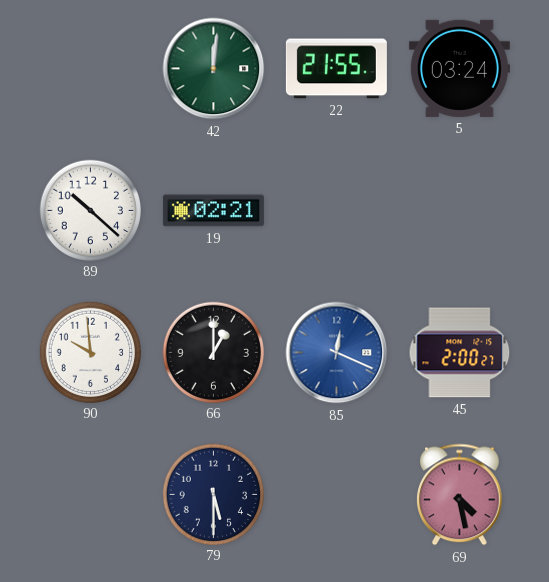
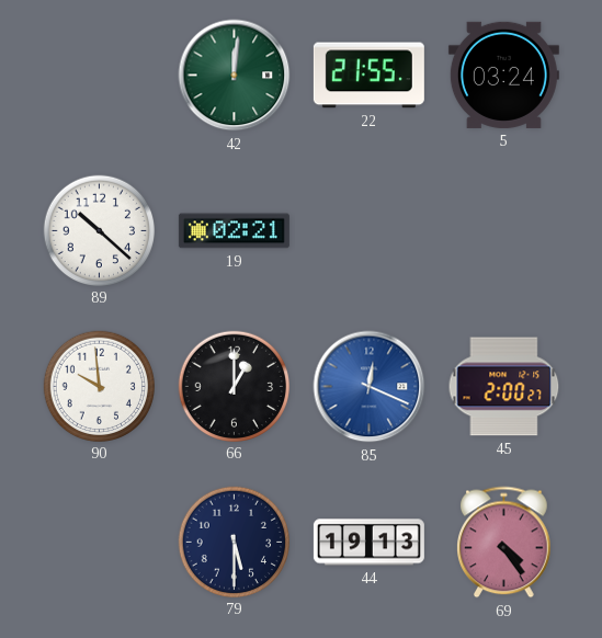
44: none -> 19:13
69: 4:28 -> 4:24
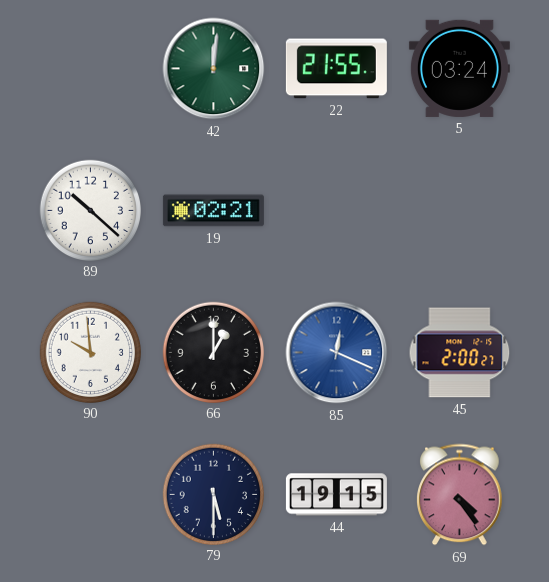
44: 19:13 -> 19:15
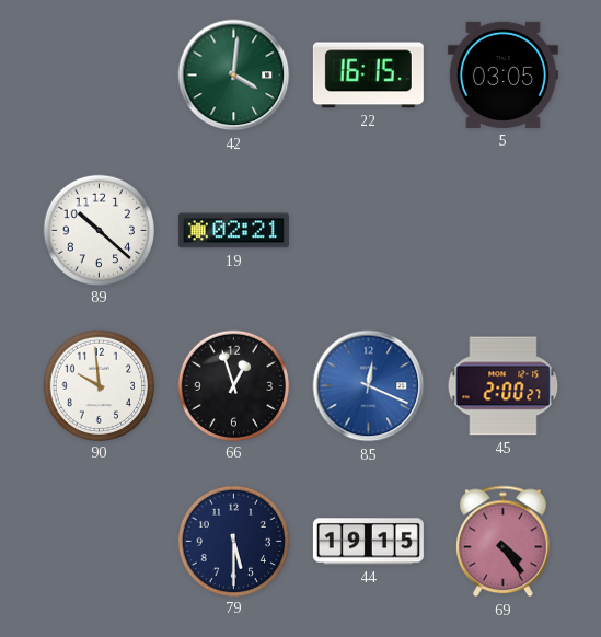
42: 12:01 -> 4:01
22: 21:55 -> 16:15
5: 03:24 -> 03:05
66: 1:00 -> 12:57
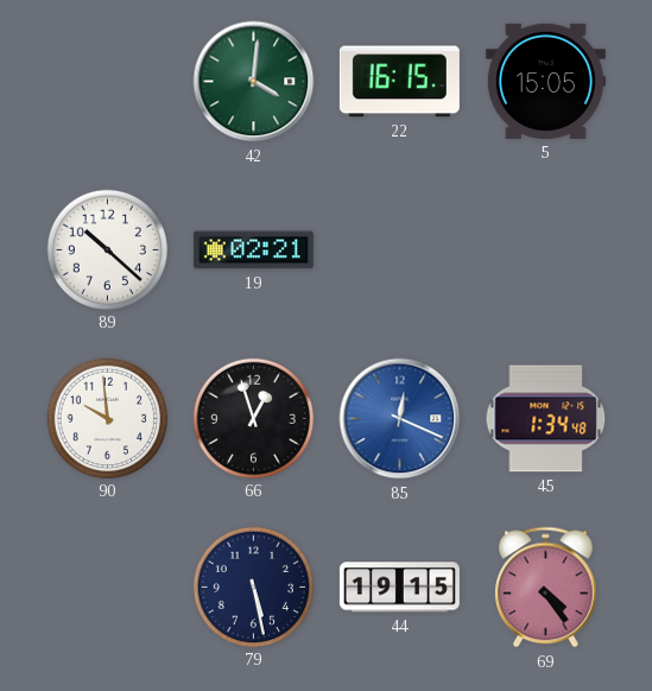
5: 03:05 -> 15:05
45: 2:00 -> 1:34
79: 5:30 -> 5:28
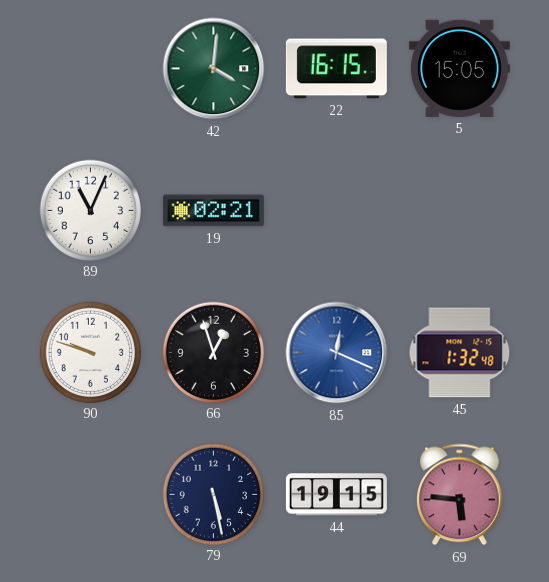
89: 10:22 -> 11:04
90: 9:59 -> 9:48
45: 1:34 -> 1:32
69: 4:24 -> 5:46
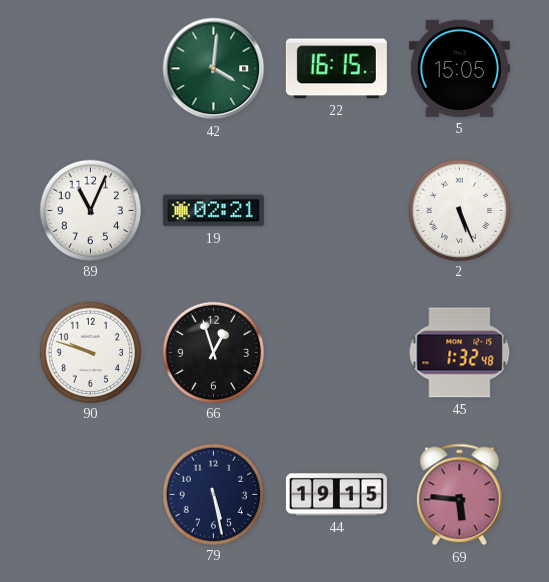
2: none -> 5:26
85: 12:19 -> none
